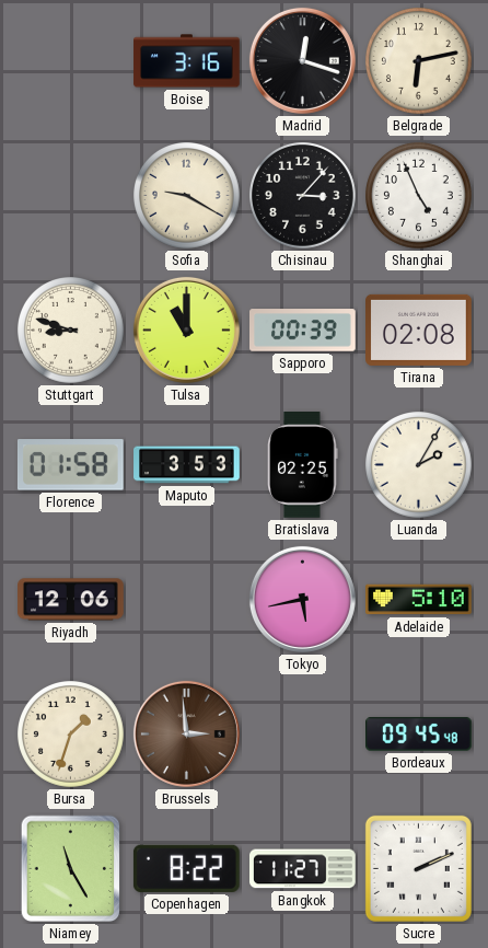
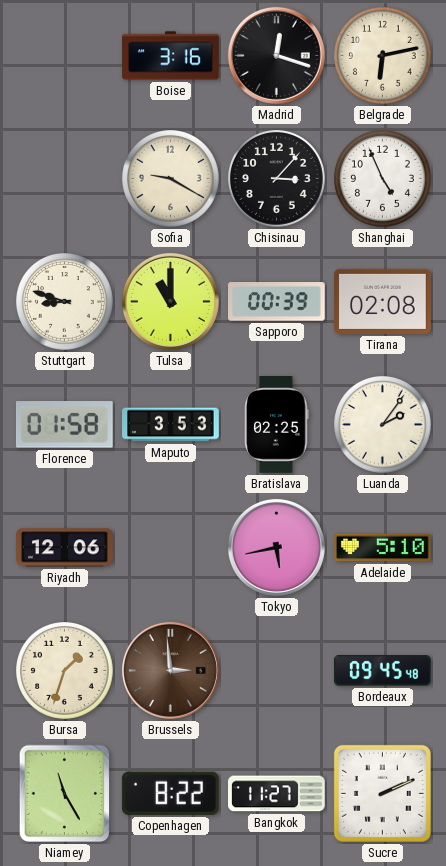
Luanda: 2:05 -> 2:06
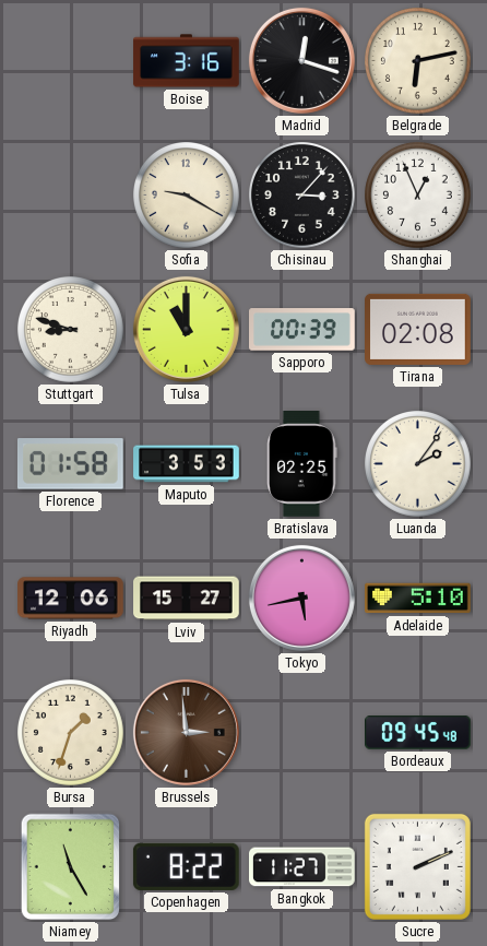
Shanghai: 4:56 -> 12:56
Lviv: none -> 15:27
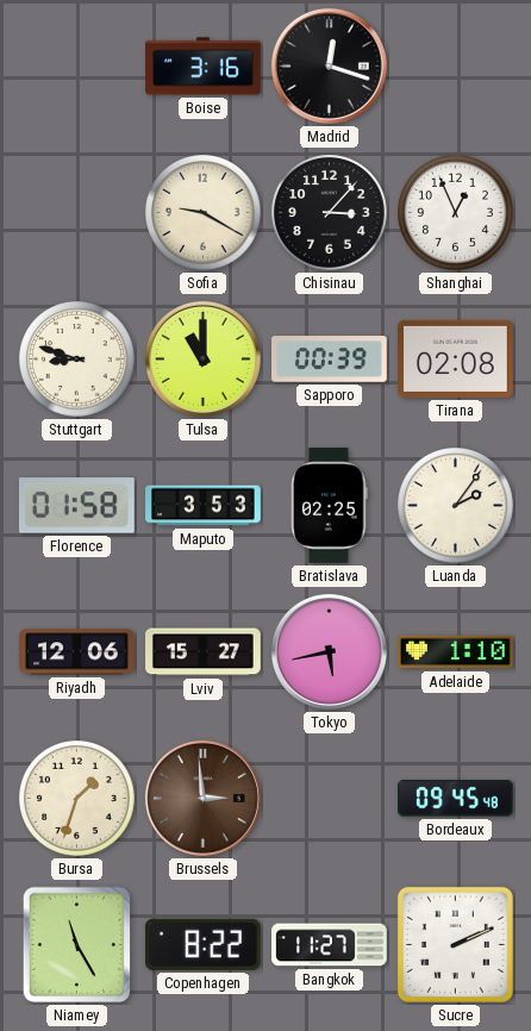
Belgrade: 6:13 -> none
Adelaide: 5:10 -> 1:10
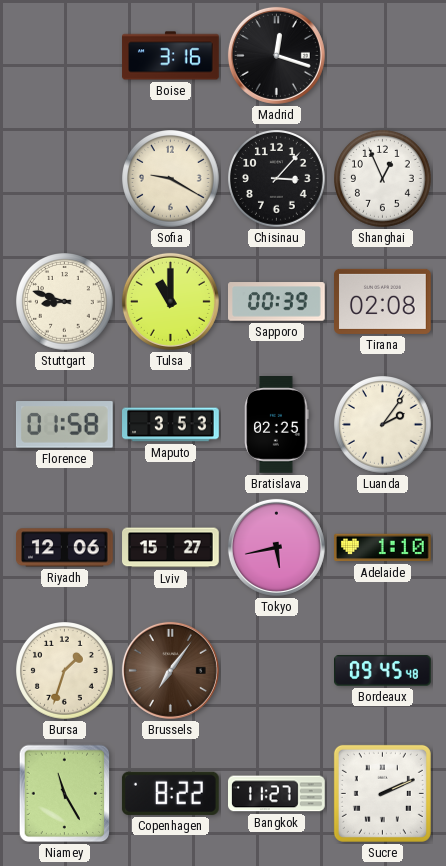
Brussels: 2:59 -> 7:06
